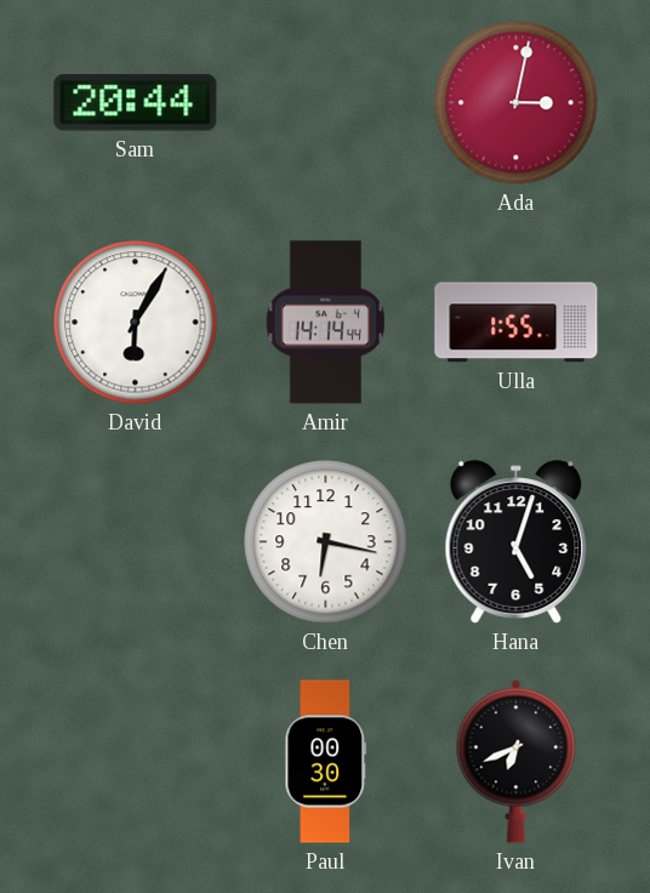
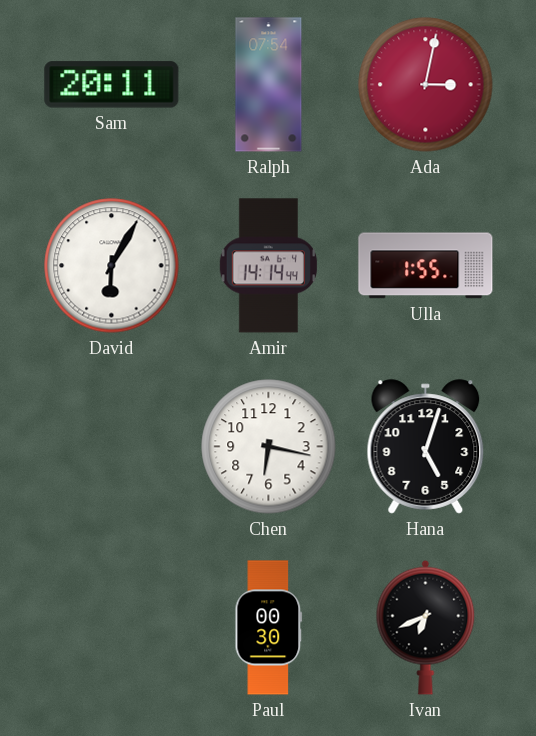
Sam: 20:44 -> 20:11
Ralph: none -> 07:54
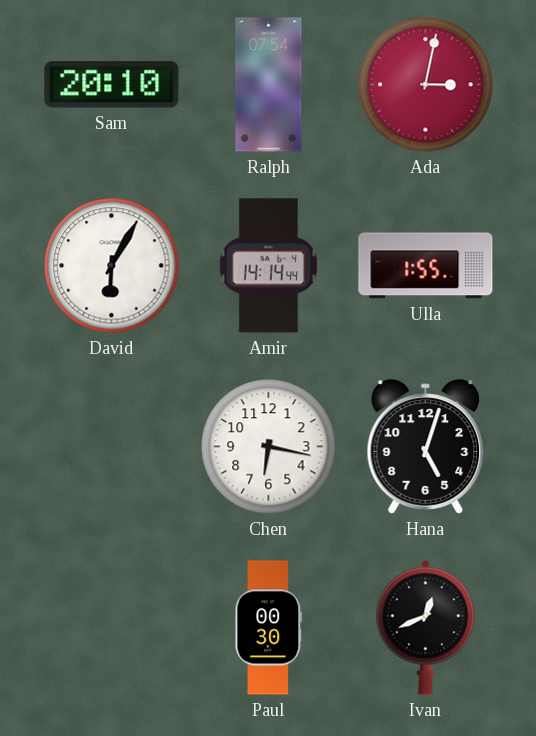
Sam: 20:11 -> 20:10
Ivan: 6:41 -> 12:41
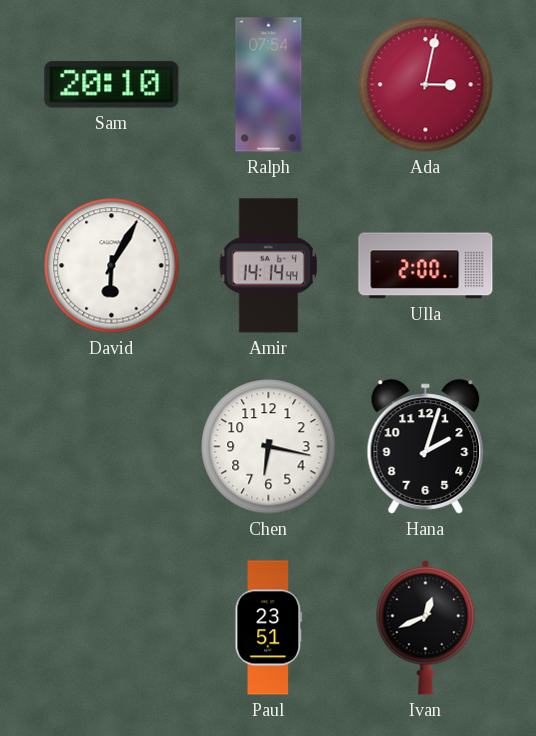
Ulla: 1:55 -> 2:00
Hana: 5:03 -> 2:03
Paul: 00:30 -> 23:51
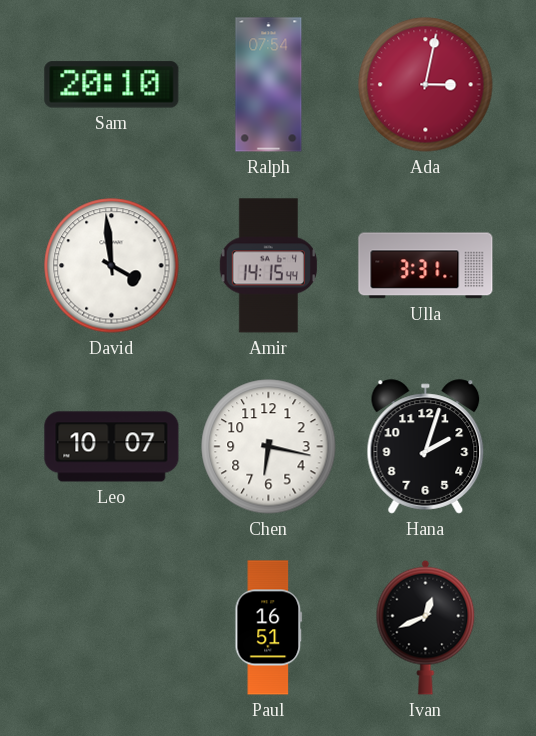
David: 6:05 -> 3:59
Amir: 14:14 -> 14:15
Ulla: 2:00 -> 3:31
Leo: none -> 10:07
Paul: 23:51 -> 16:51
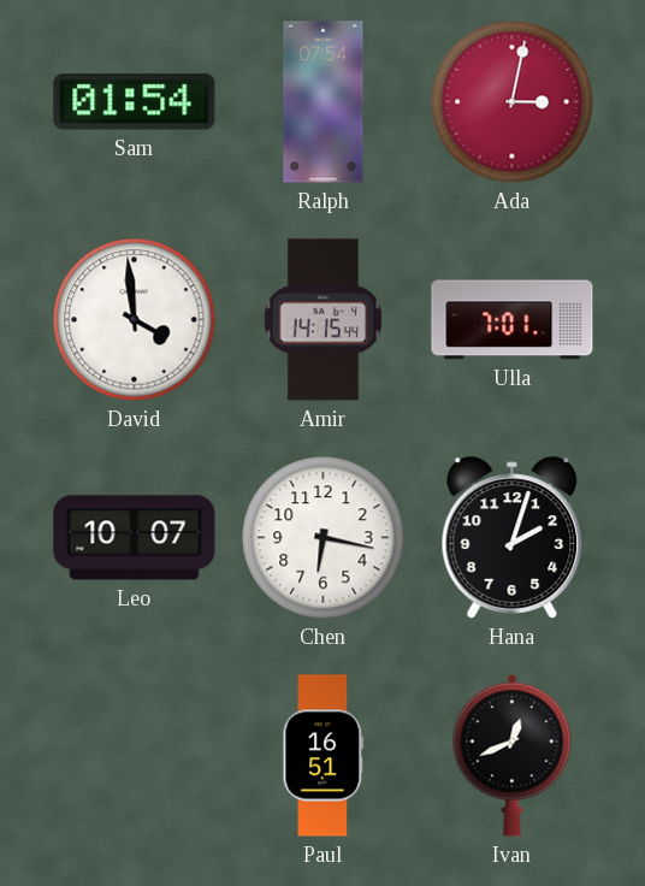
Sam: 20:10 -> 01:54
Ulla: 3:31 -> 7:01
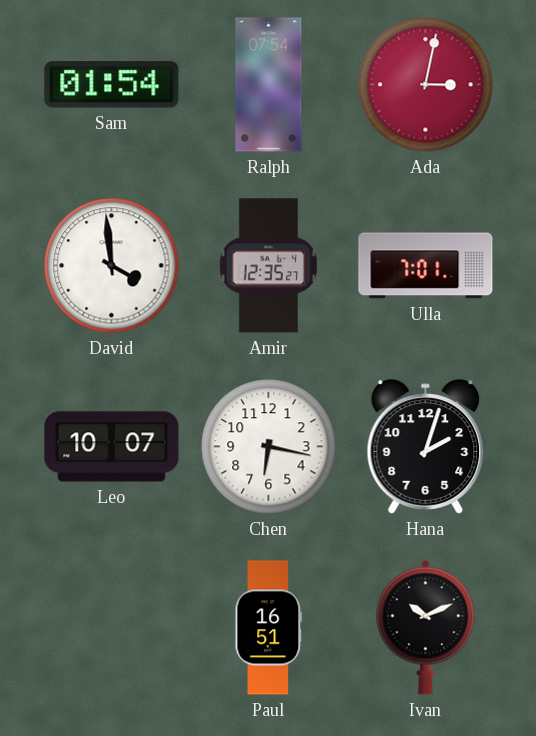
Amir: 14:15 -> 12:35
Ivan: 12:41 -> 10:11
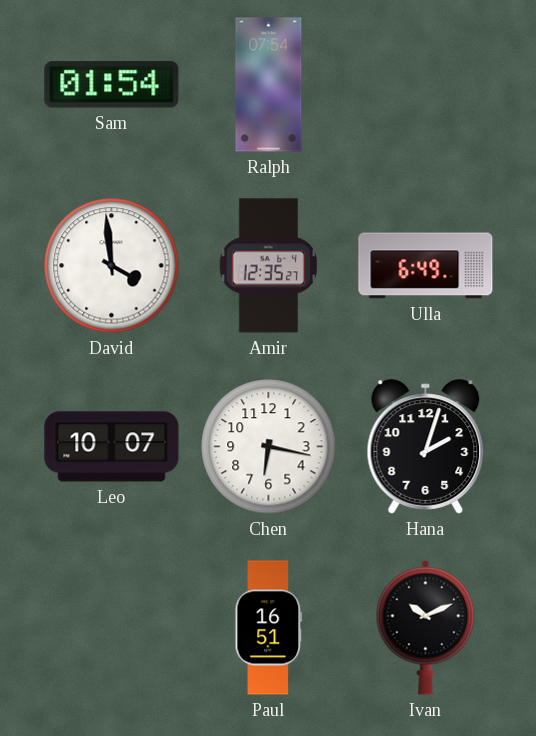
Ada: 3:02 -> none
Ulla: 7:01 -> 6:49
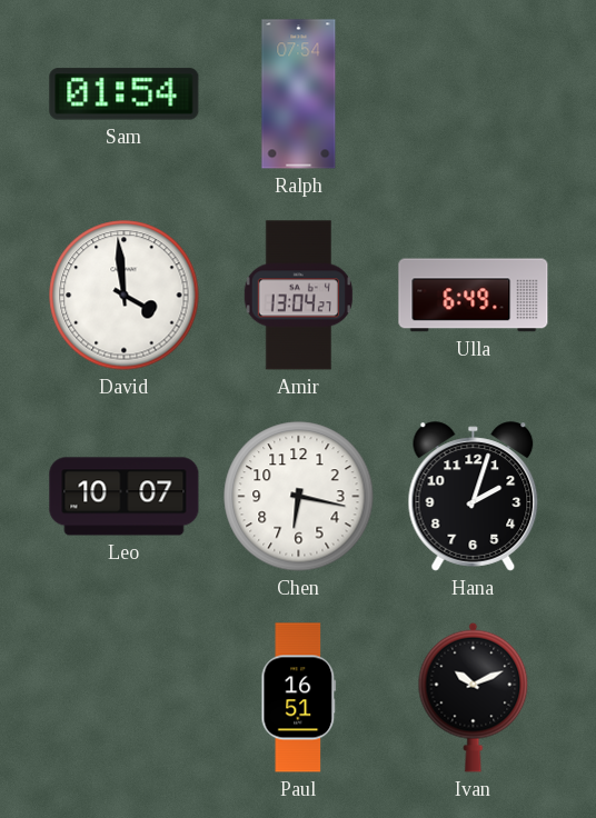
Amir: 12:35 -> 13:04
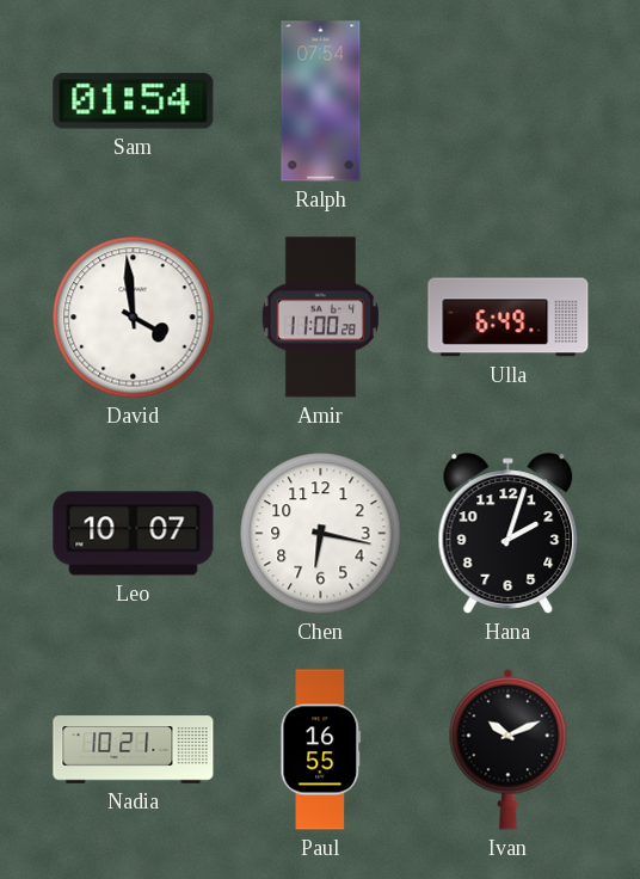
Amir: 13:04 -> 11:00
Nadia: none -> 10:21
Paul: 16:51 -> 16:55
